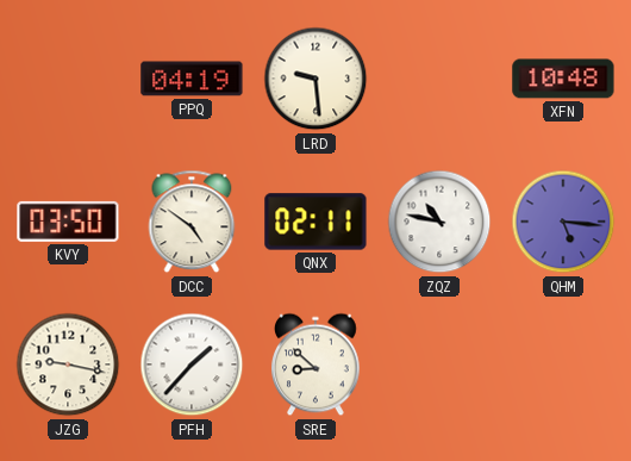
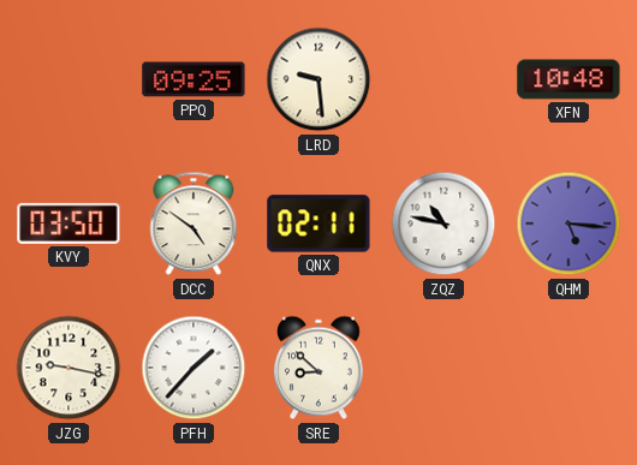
PPQ: 04:19 -> 09:25
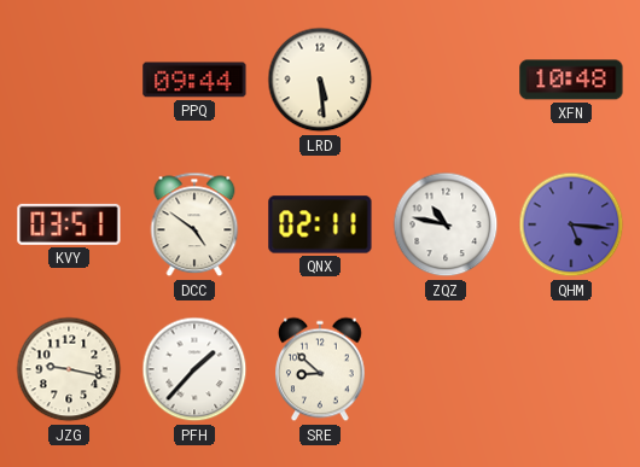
PPQ: 09:25 -> 09:44
LRD: 9:29 -> 5:29
KVY: 03:50 -> 03:51
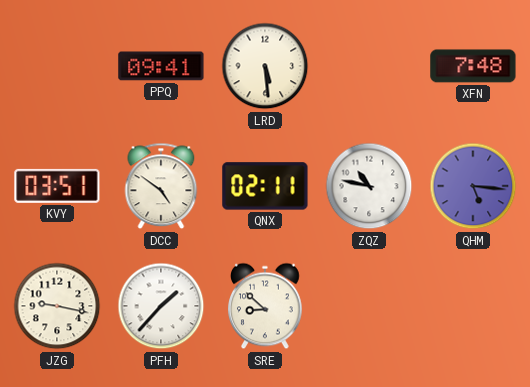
PPQ: 09:44 -> 09:41
XFN: 10:48 -> 7:48
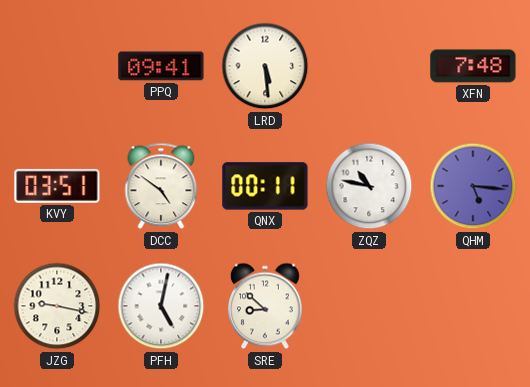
QNX: 02:11 -> 00:11
PFH: 1:37 -> 5:02
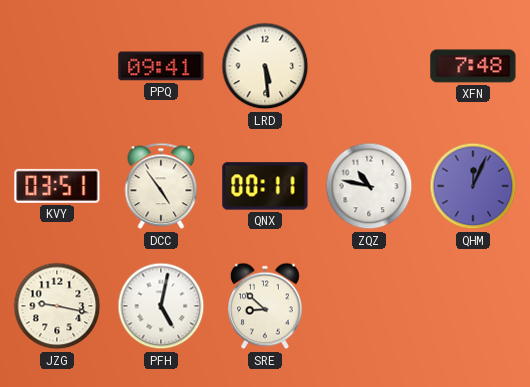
DCC: 4:51 -> 4:54
QHM: 5:16 -> 12:04
